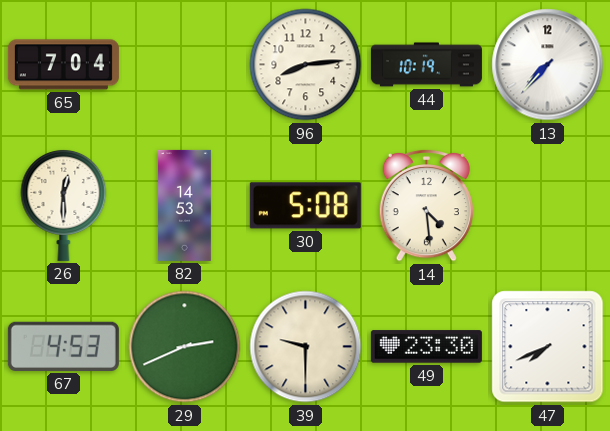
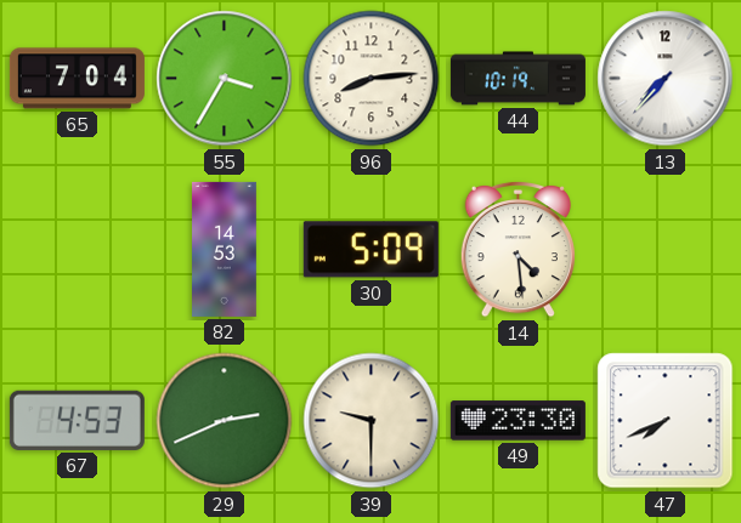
55: none -> 3:35
26: 12:30 -> none
30: 5:08 -> 5:09
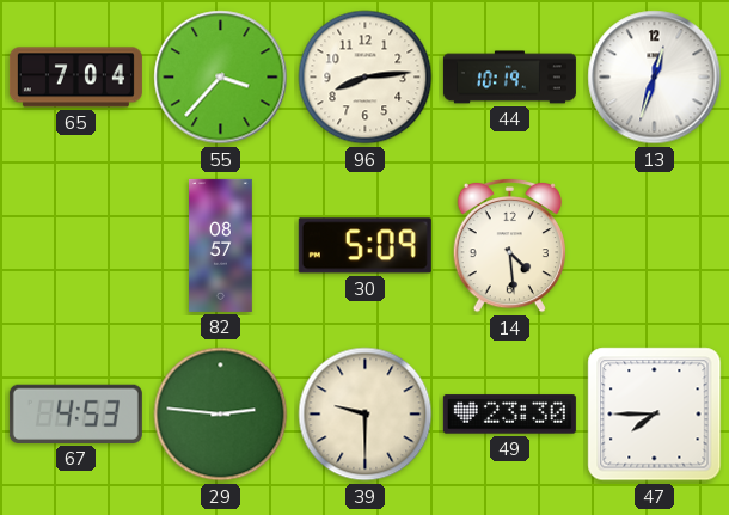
55: 3:35 -> 3:37
13: 7:37 -> 12:33
82: 14:53 -> 08:57
29: 2:41 -> 2:46
47: 7:41 -> 7:45
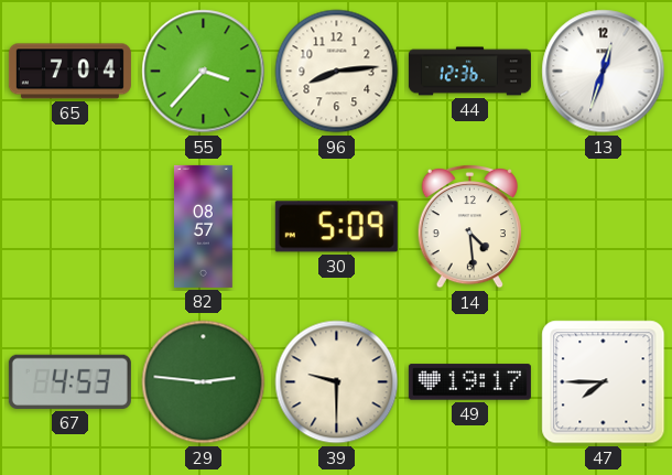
44: 10:19 -> 12:36
49: 23:30 -> 19:17
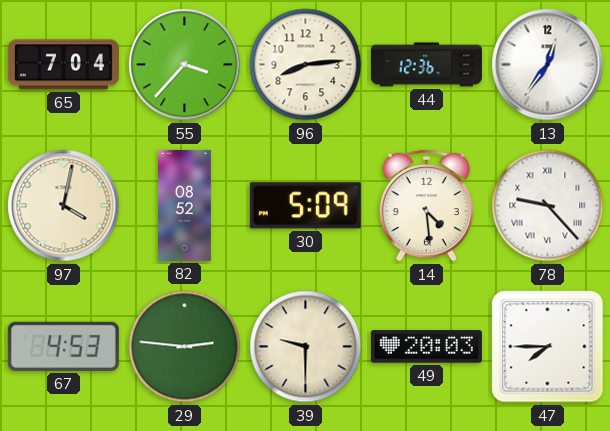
13: 12:33 -> 12:36
97: none -> 4:02
82: 08:57 -> 08:52
78: none -> 9:23
49: 19:17 -> 20:03
